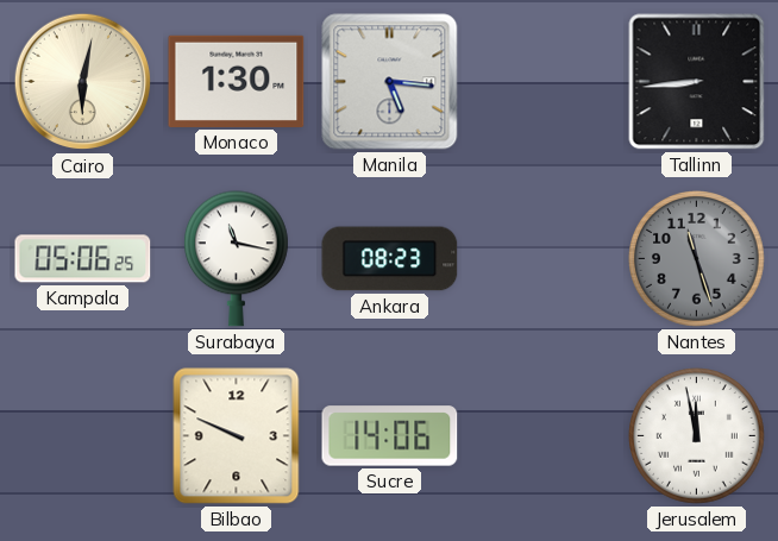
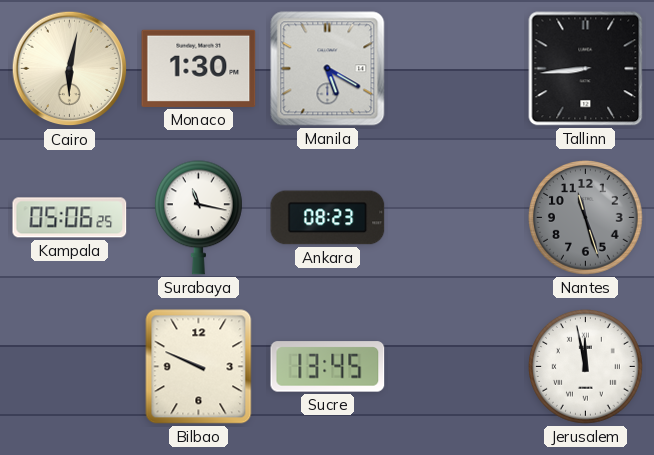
Manila: 5:16 -> 5:20
Sucre: 14:06 -> 13:45
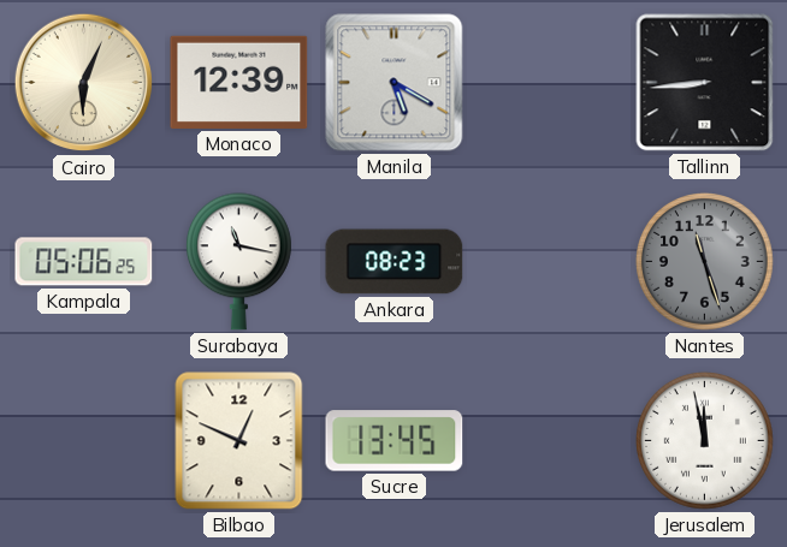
Cairo: 6:02 -> 6:04
Monaco: 1:30 -> 12:39
Bilbao: 9:49 -> 12:49
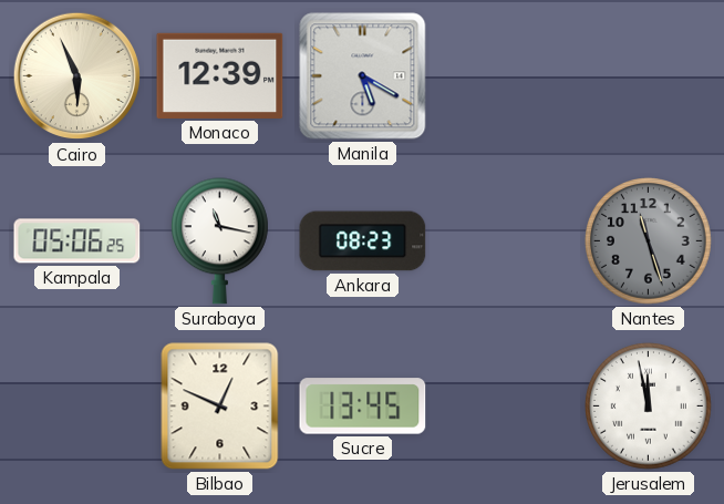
Cairo: 6:04 -> 5:56
Tallinn: 8:44 -> none
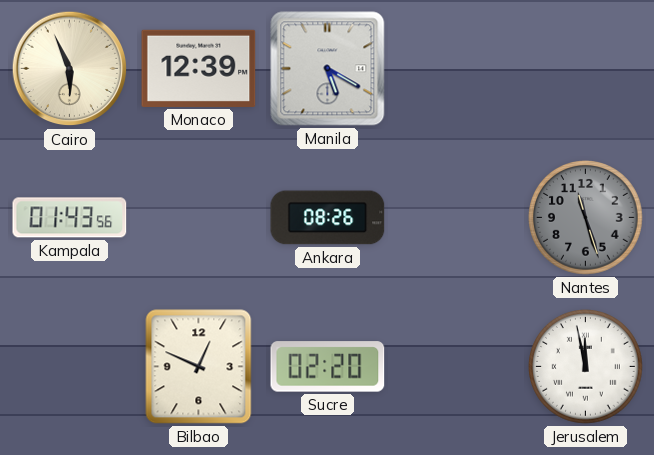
Kampala: 05:06 -> 01:43
Surabaya: 11:17 -> none
Ankara: 08:23 -> 08:26
Sucre: 13:45 -> 02:20
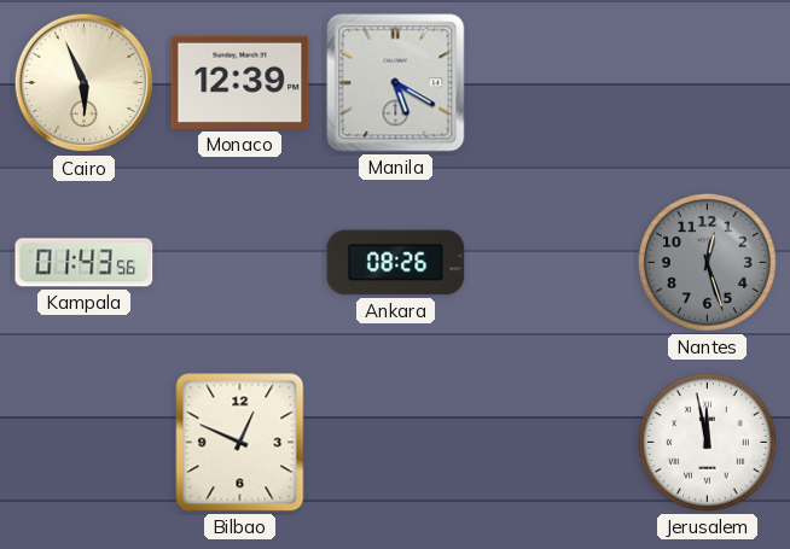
Nantes: 11:27 -> 12:27
Sucre: 02:20 -> none
